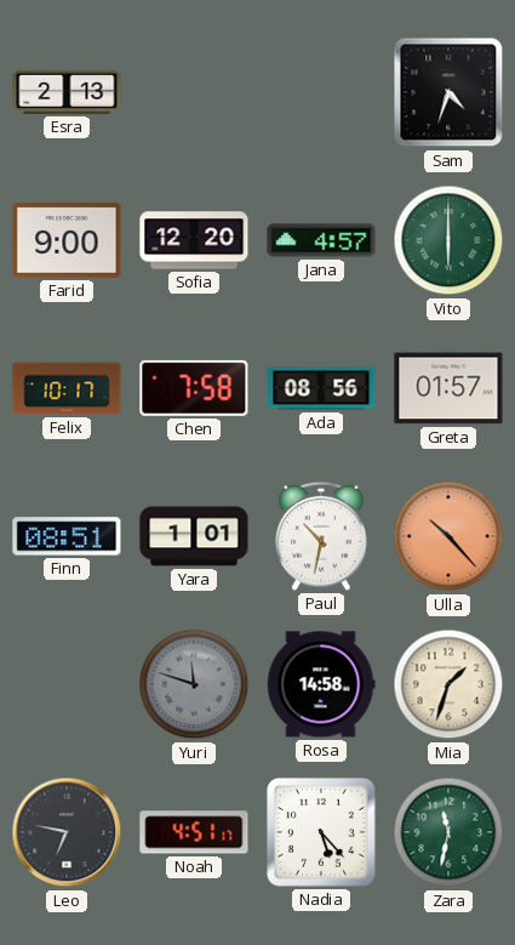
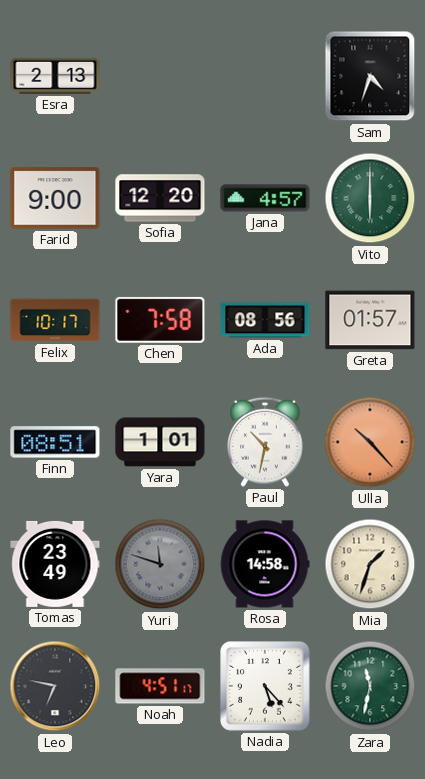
Tomas: none -> 23:49
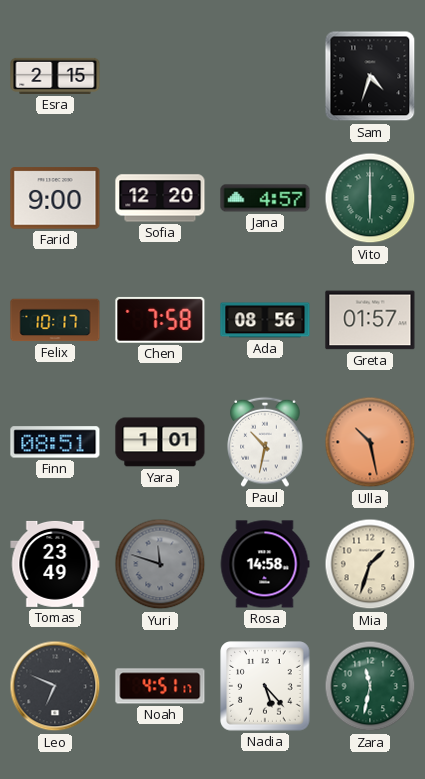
Esra: 2:13 -> 2:15
Ulla: 10:23 -> 10:28
Leo: 6:47 -> 6:49
